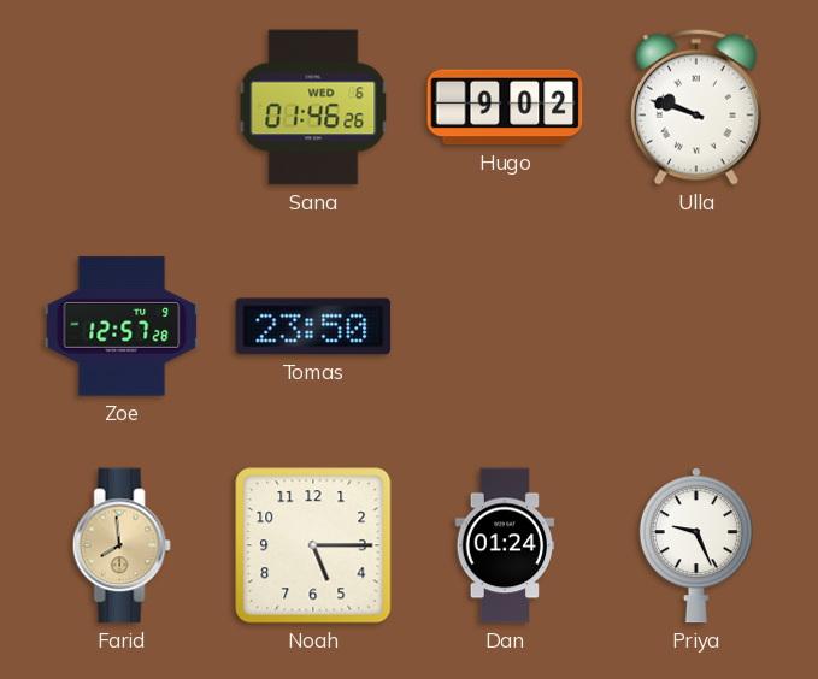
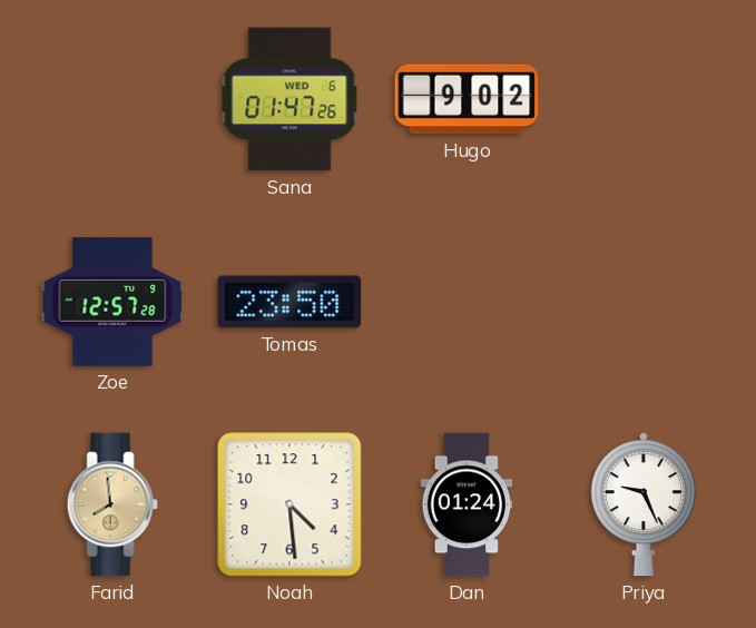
Sana: 01:46 -> 01:47
Ulla: 9:48 -> none
Noah: 5:15 -> 4:29
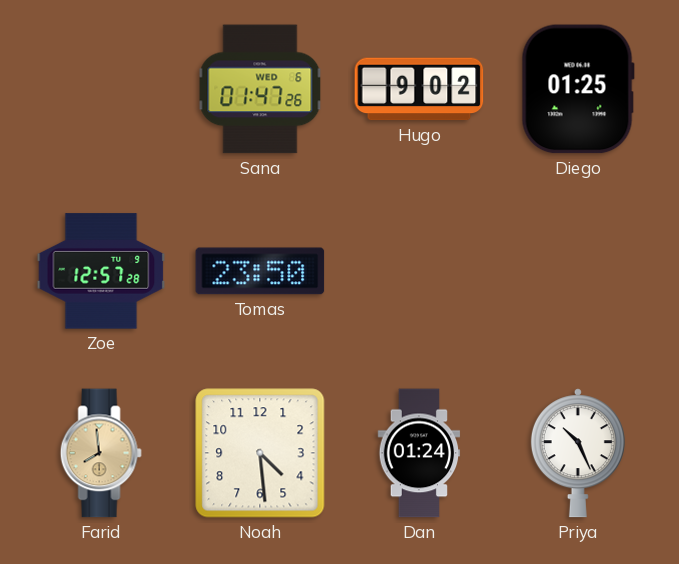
Diego: none -> 01:25
Priya: 9:26 -> 10:26
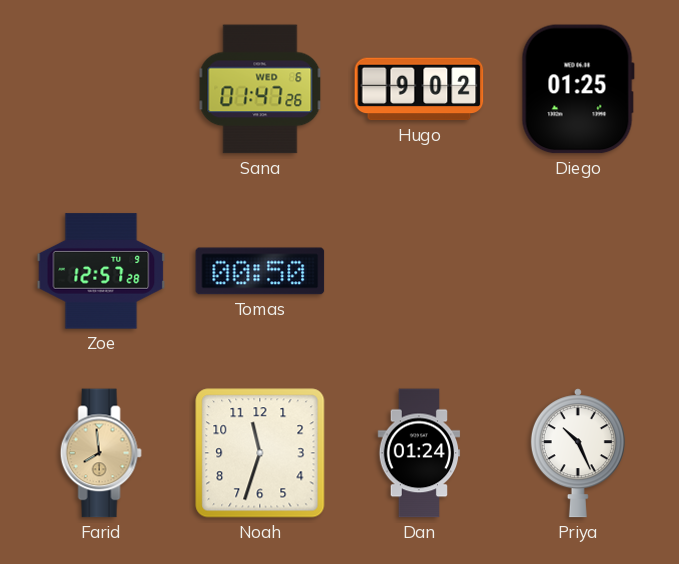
Tomas: 23:50 -> 00:50
Noah: 4:29 -> 11:33
